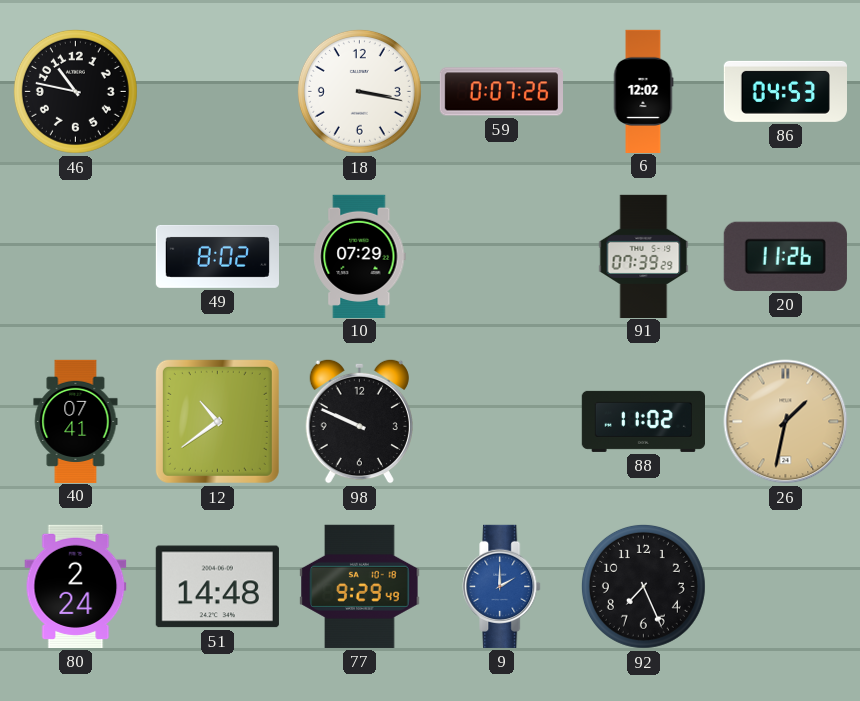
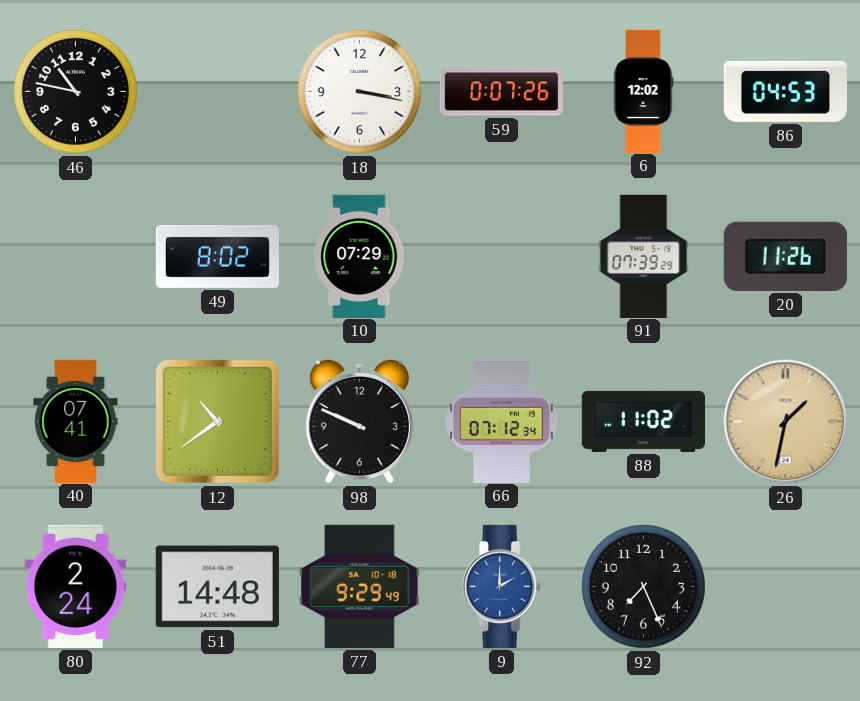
66: none -> 07:12
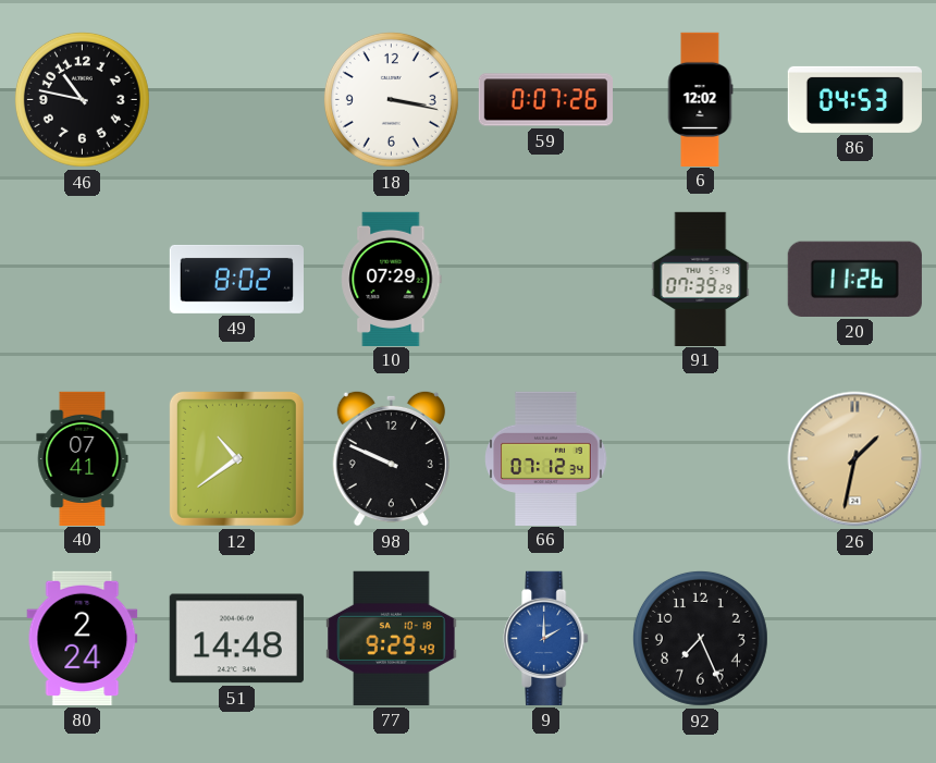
88: 11:02 -> none
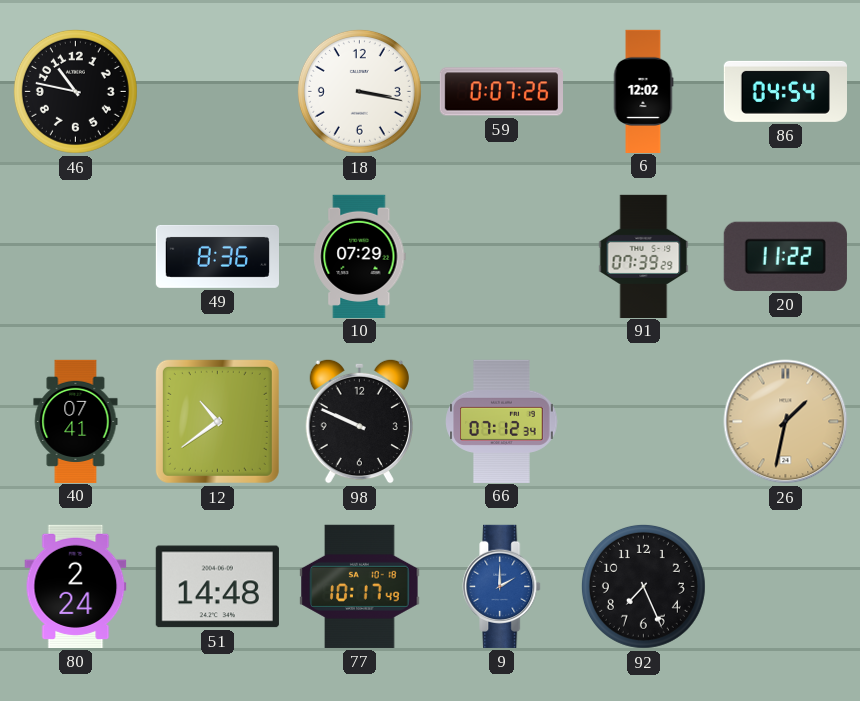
86: 04:53 -> 04:54
49: 8:02 -> 8:36
20: 11:26 -> 11:22
77: 9:29 -> 10:17
